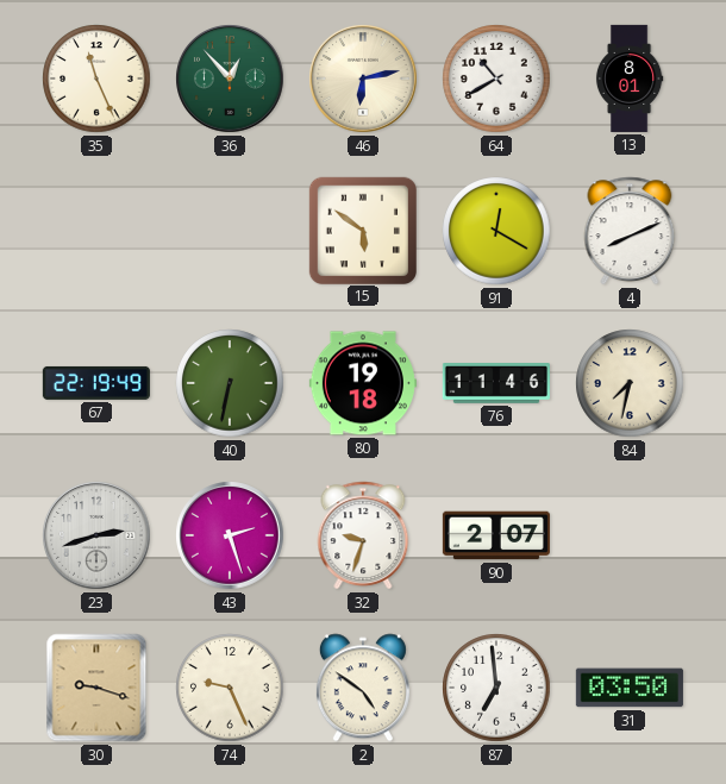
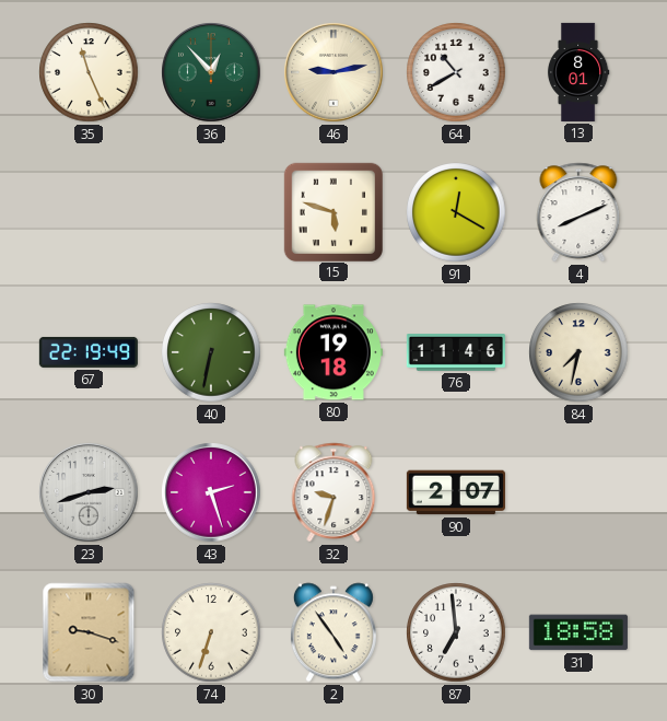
46: 6:13 -> 9:13
15: 5:51 -> 5:48
74: 9:26 -> 6:33
2: 4:51 -> 4:54
31: 03:50 -> 18:58
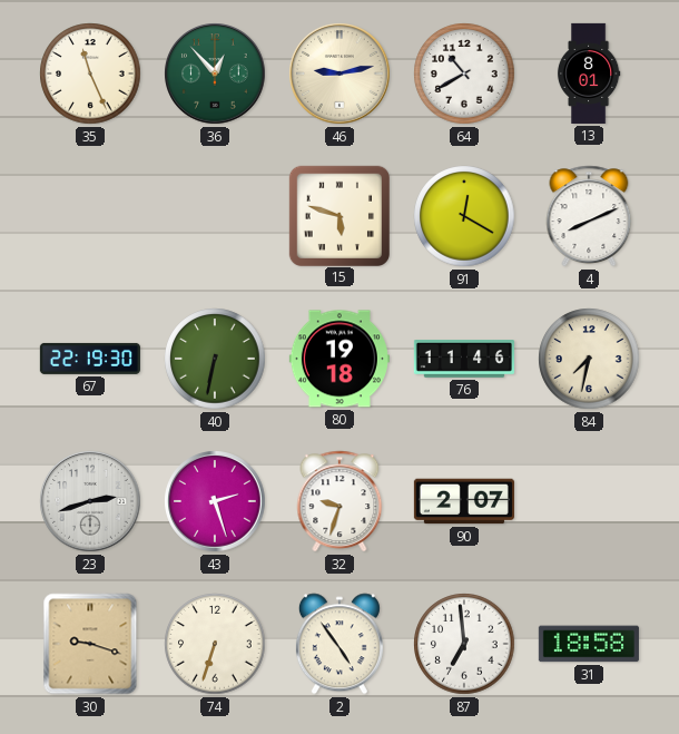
67: 22:19:49 -> 22:19:30
